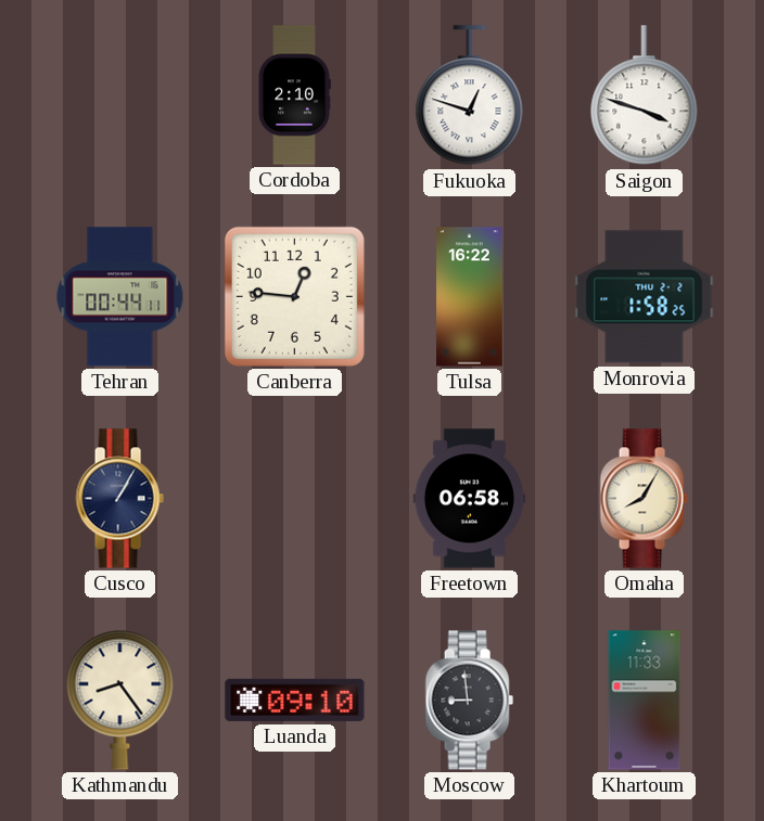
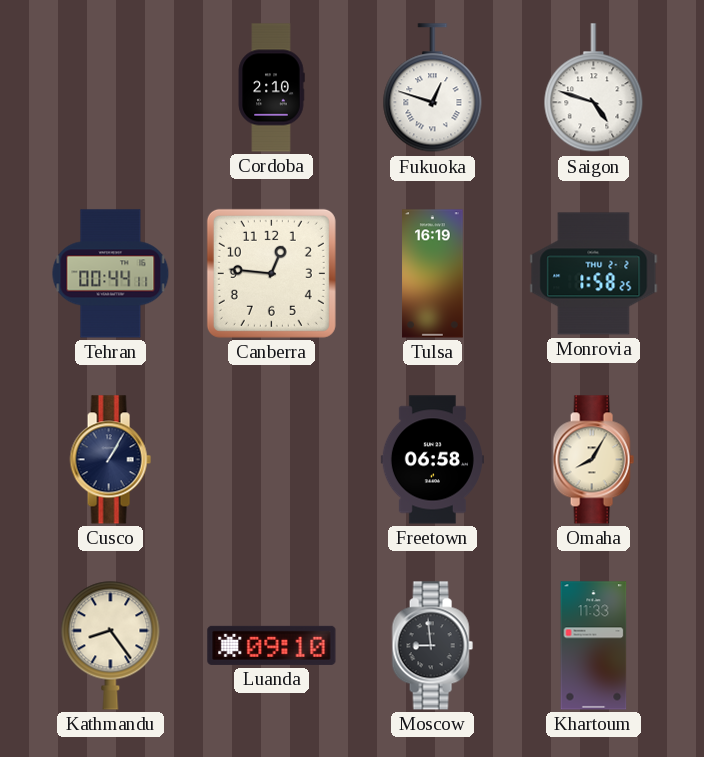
Saigon: 3:48 -> 4:48
Tulsa: 16:22 -> 16:19
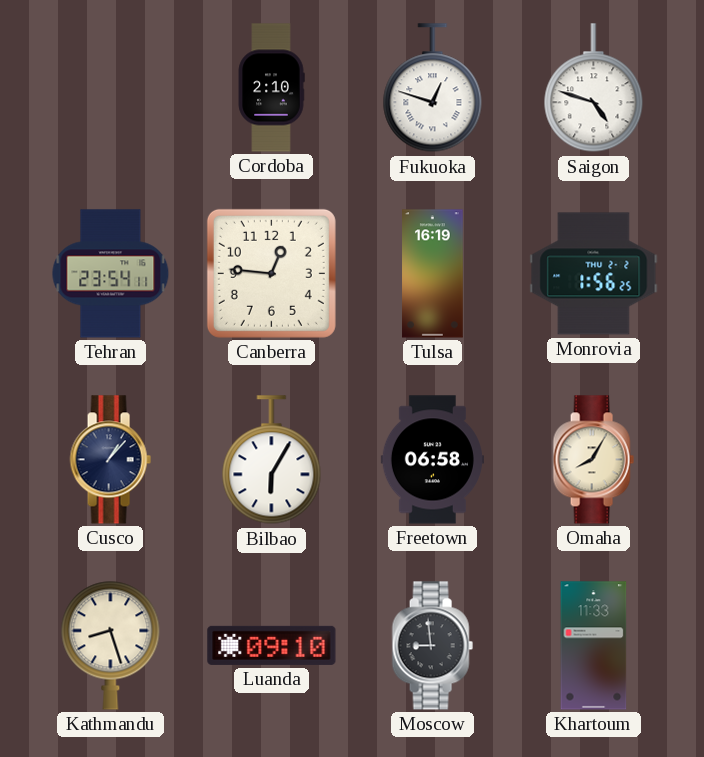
Tehran: 00:44 -> 23:54
Monrovia: 1:58 -> 1:56
Cusco: 1:05 -> 1:07
Bilbao: none -> 6:05
Kathmandu: 8:24 -> 8:27
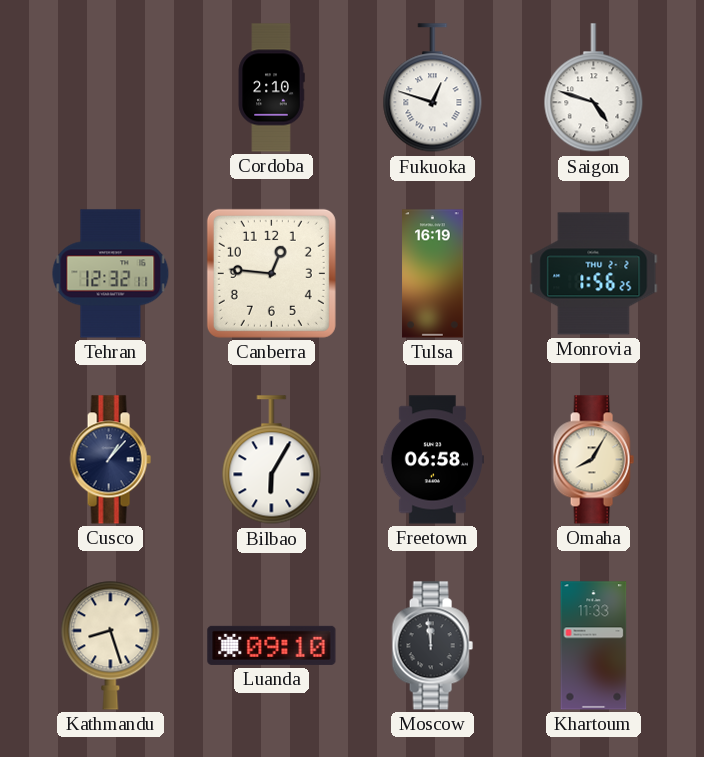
Tehran: 23:54 -> 12:32
Moscow: 8:59 -> 11:59
